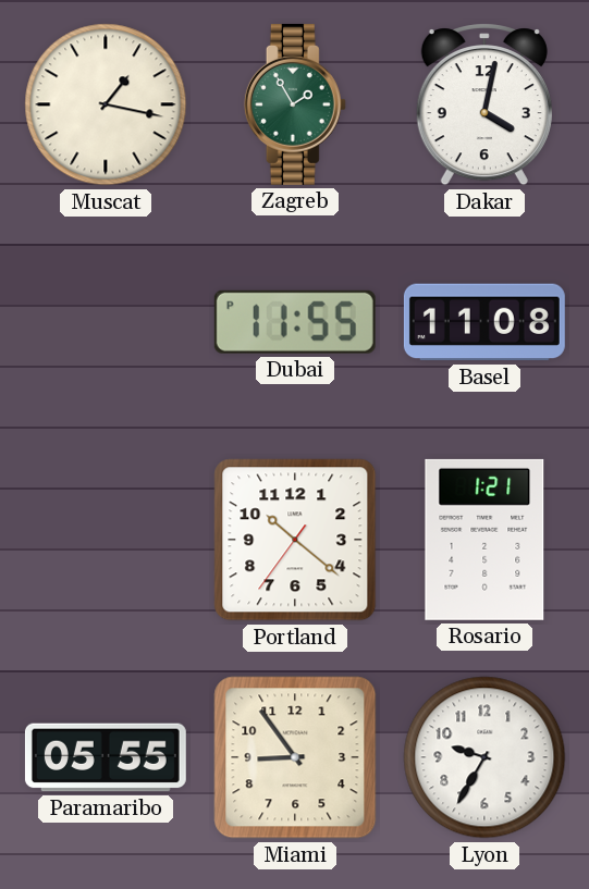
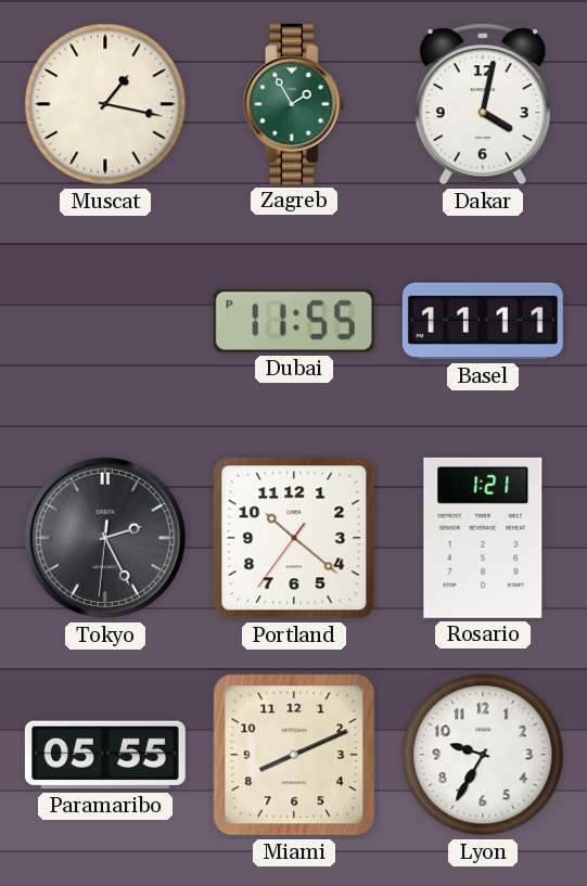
Basel: 11:08 -> 11:11
Tokyo: none -> 2:25
Miami: 8:54 -> 8:11
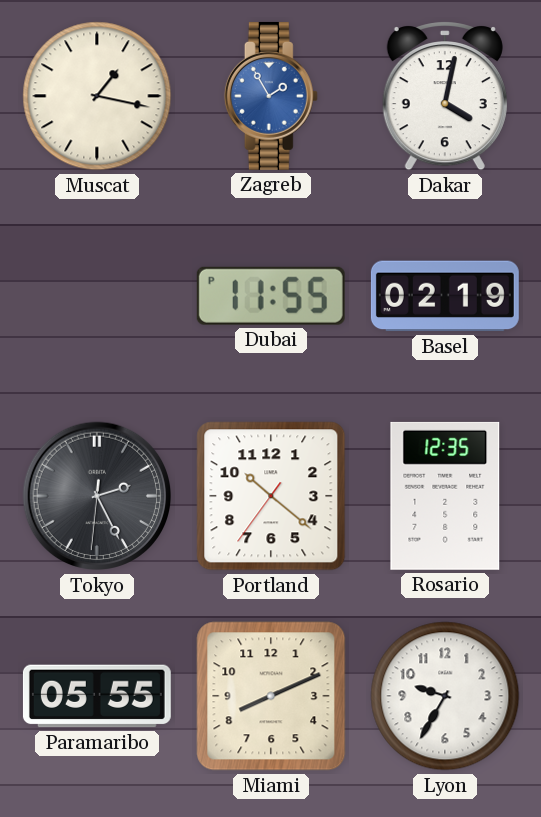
Zagreb dial: green -> blue
Basel: 11:11 -> 02:19
Rosario: 1:21 -> 12:35
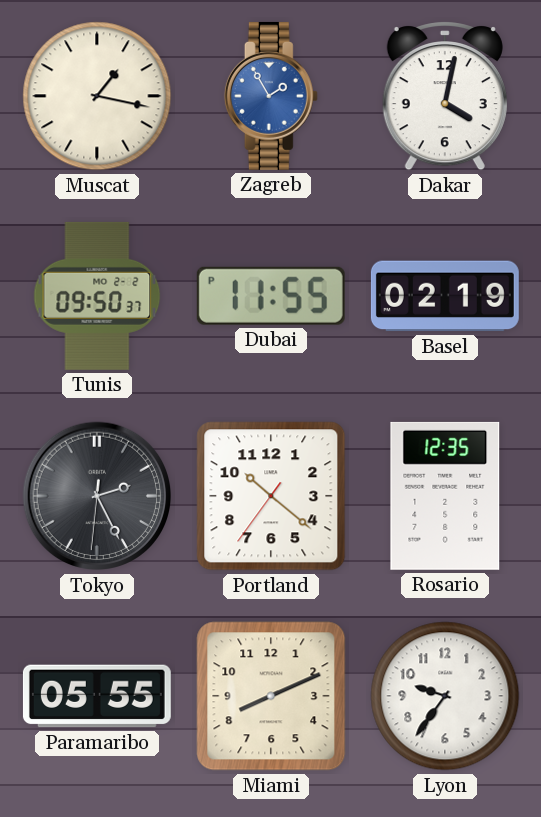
Tunis: none -> 09:50
Lyon: 9:35 -> 9:36
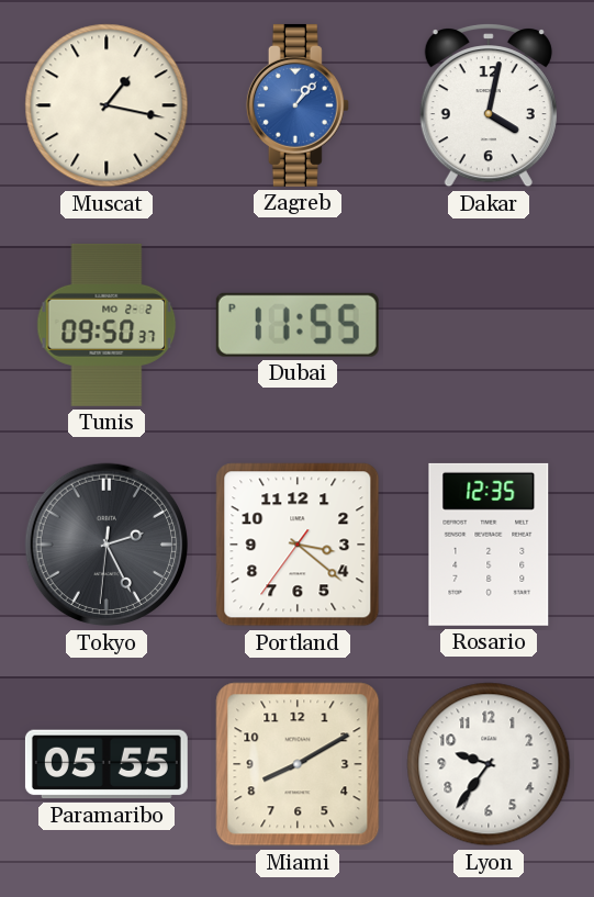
Zagreb: 1:55 -> 1:07
Basel: 02:19 -> none
Portland: 10:21 -> 3:21
Miami: 8:11 -> 8:10
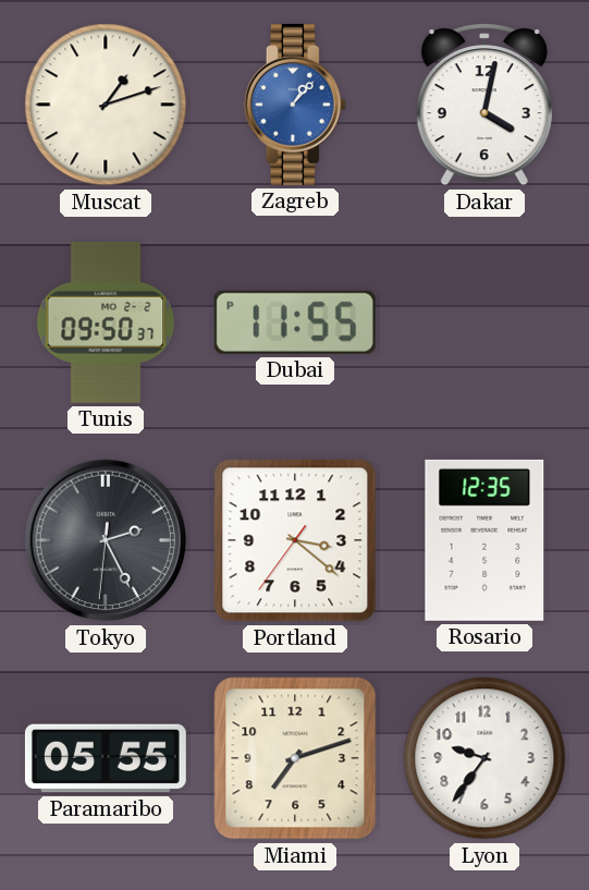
Muscat: 1:17 -> 1:12
Miami: 8:10 -> 7:12
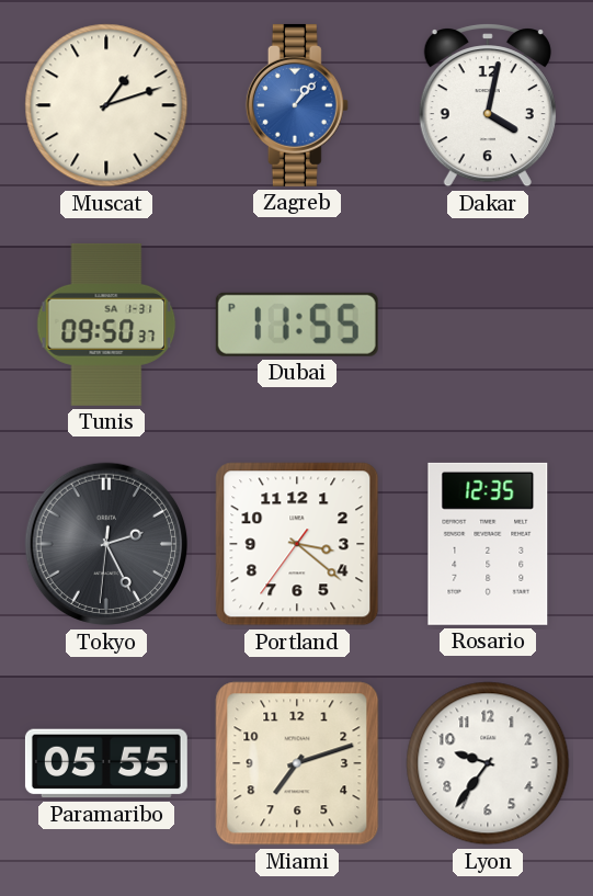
Tunis date: MO 2-2 -> SA 1-31
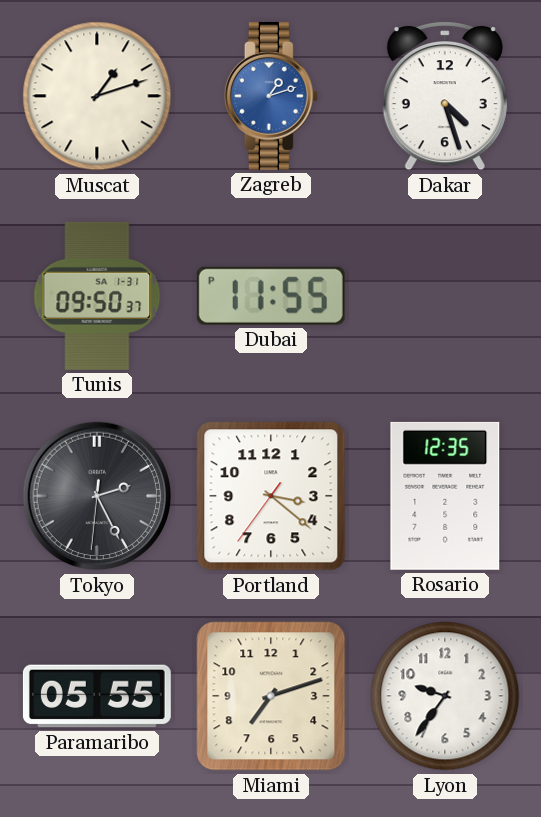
Zagreb: 1:07 -> 1:12
Dakar: 4:02 -> 4:27
